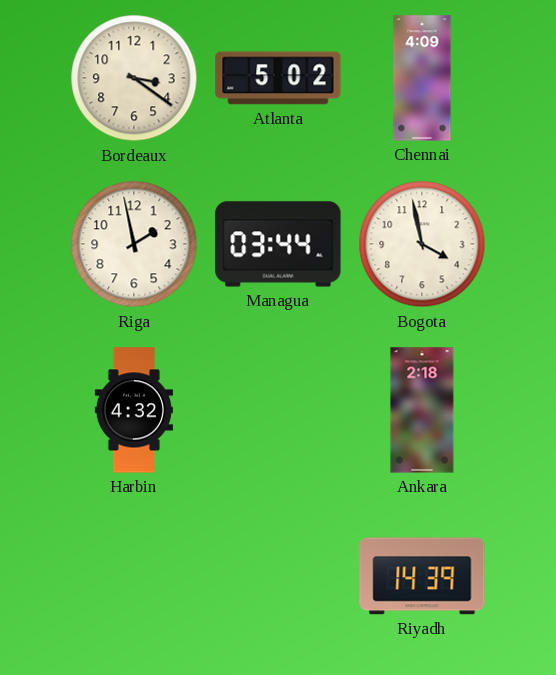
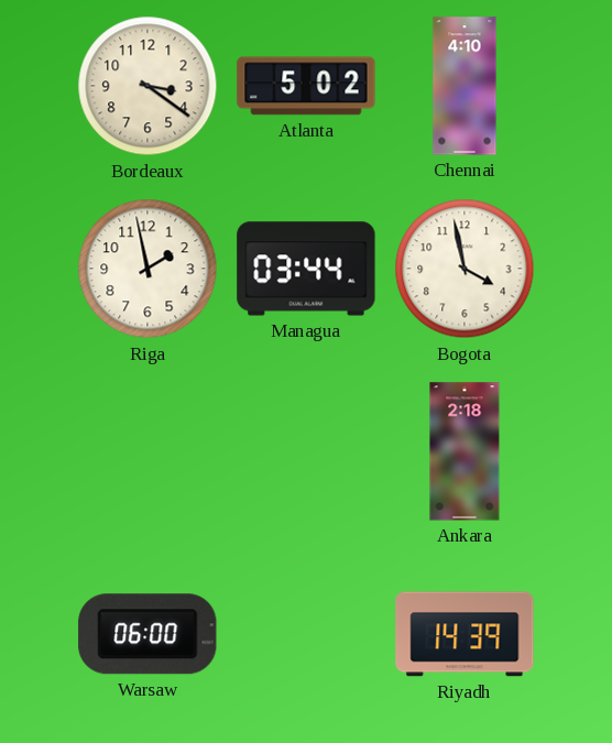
Chennai: 4:09 -> 4:10
Harbin: 4:32 -> none
Warsaw: none -> 06:00
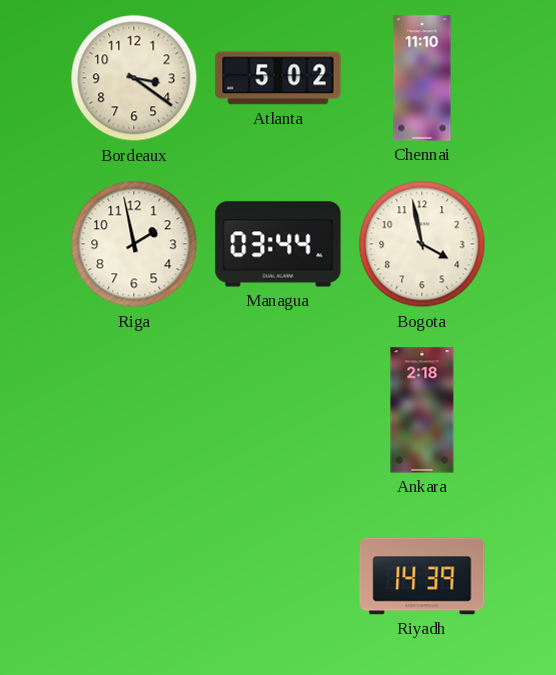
Chennai: 4:10 -> 11:10
Warsaw: 06:00 -> none
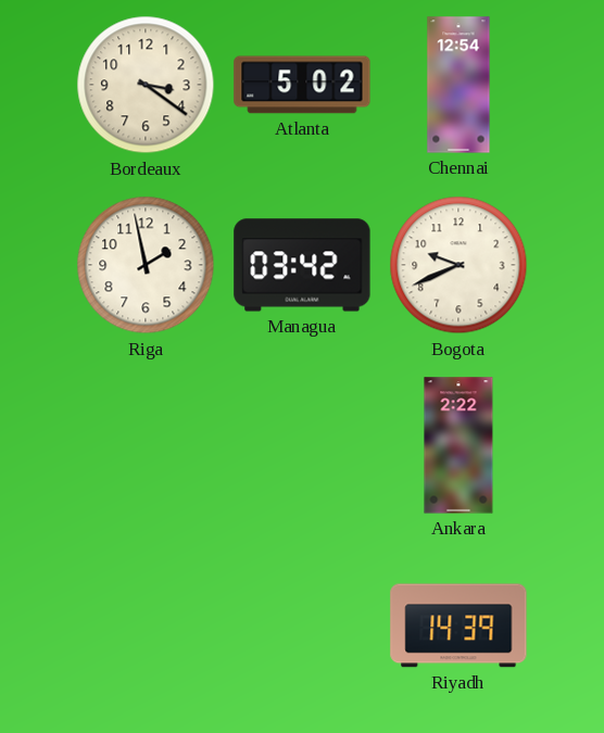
Chennai: 11:10 -> 12:54
Managua: 03:44 -> 03:42
Bogota: 3:58 -> 9:41
Ankara: 2:18 -> 2:22
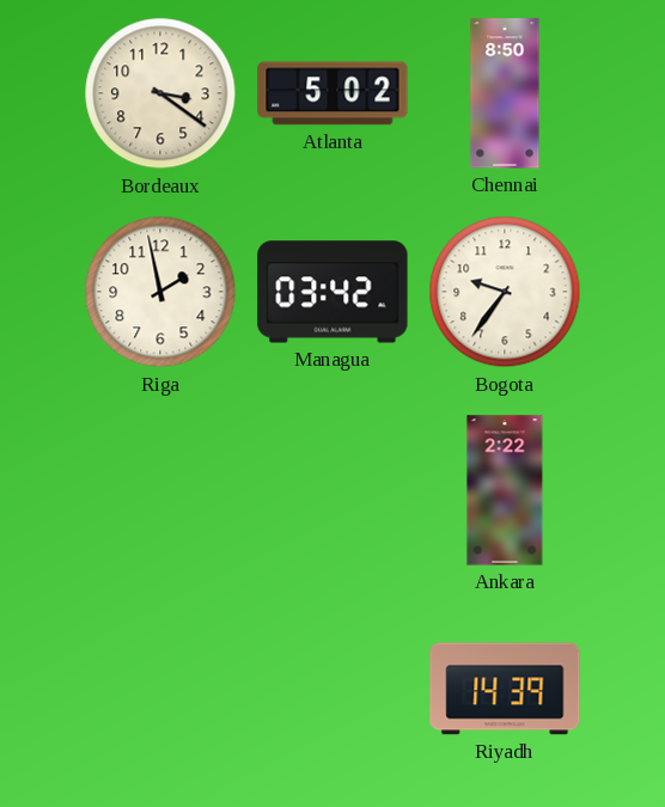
Chennai: 12:54 -> 8:50
Bogota: 9:41 -> 9:36
